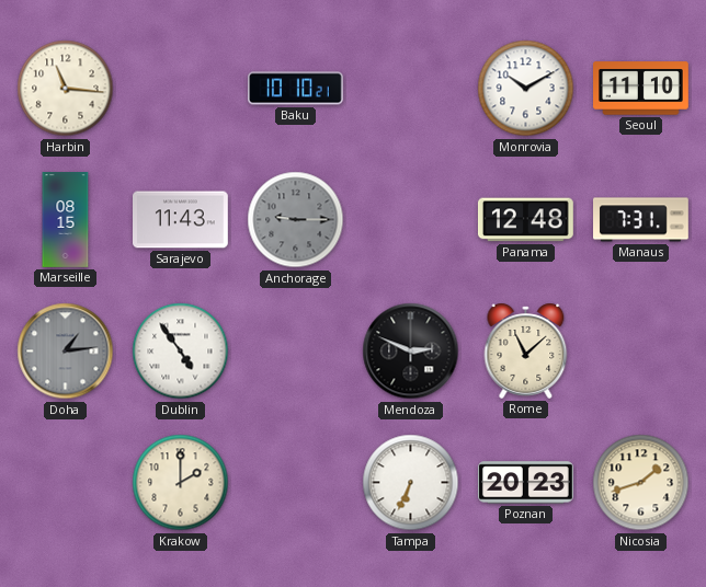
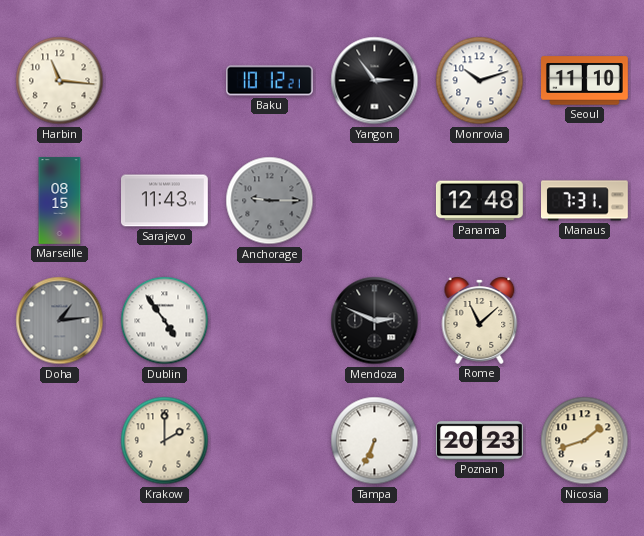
Baku: 10:10 -> 10:12
Yangon: none -> 2:54
Monrovia: 10:10 -> 10:12
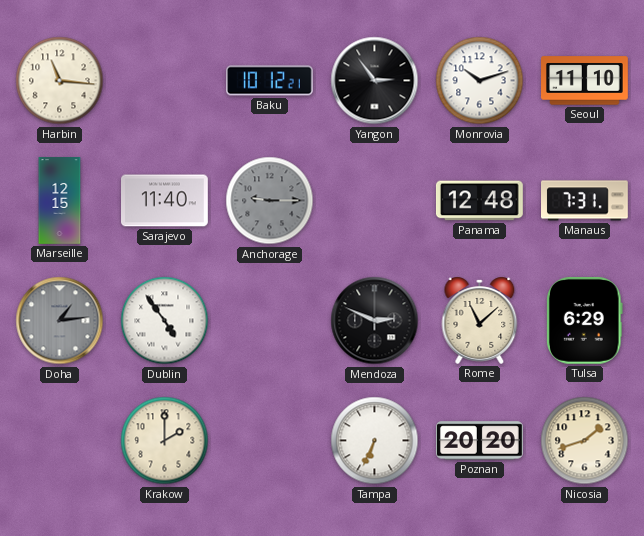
Marseille: 08:15 -> 12:15
Sarajevo: 11:43 -> 11:40
Tulsa: none -> 6:29
Poznan: 20:23 -> 20:20
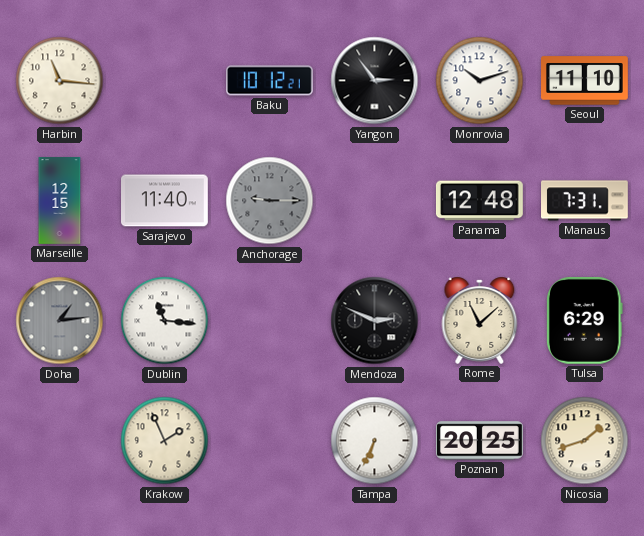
Dublin: 4:54 -> 11:16
Krakow: 2:00 -> 1:56
Poznan: 20:20 -> 20:25
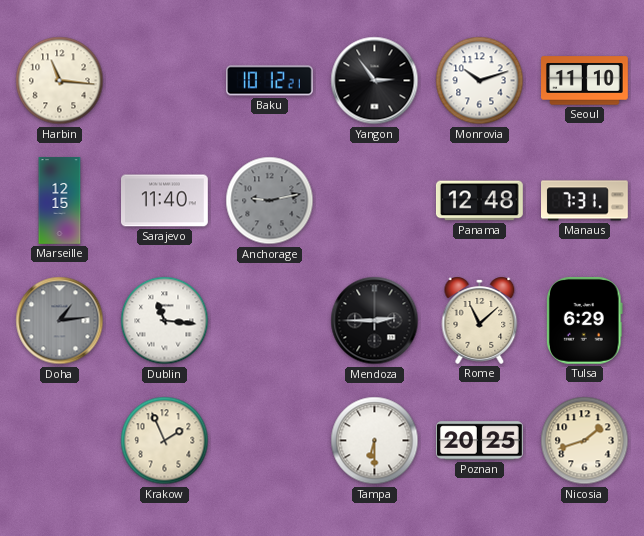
Anchorage: 9:15 -> 9:13
Mendoza: 2:49 -> 2:45
Tampa: 6:34 -> 6:30
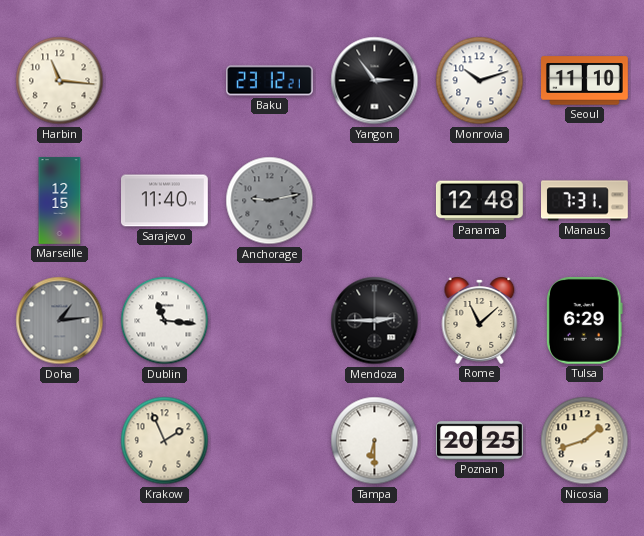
Baku: 10:12 -> 23:12
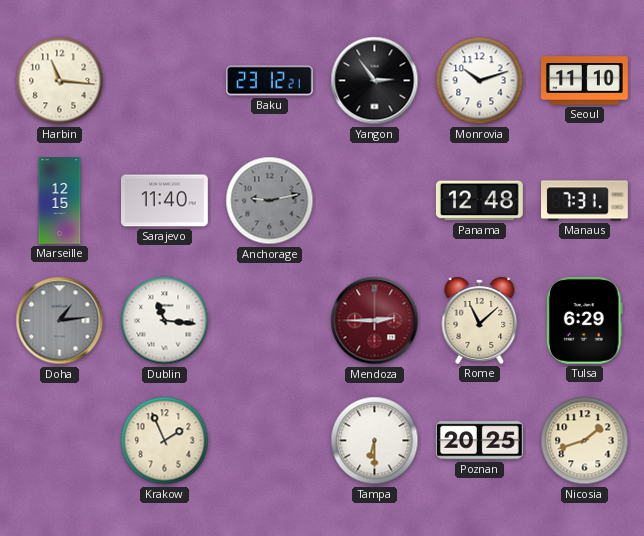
Mendoza dial: black -> burgundy
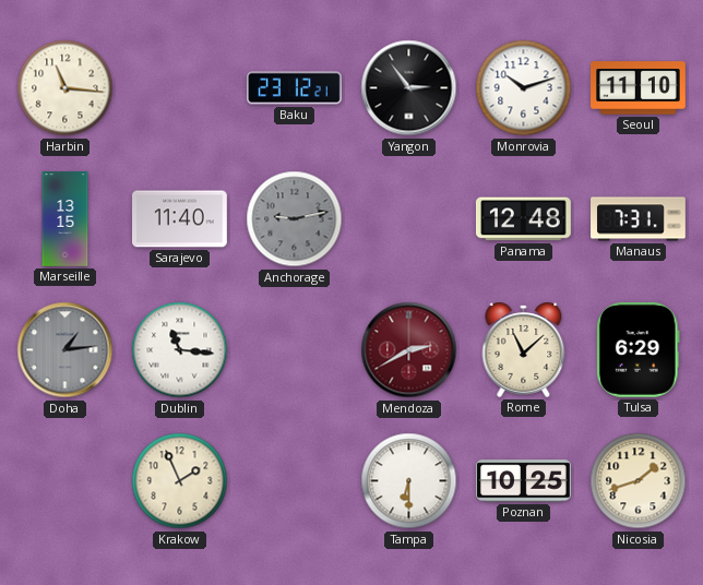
Marseille: 12:15 -> 13:15
Mendoza: 2:45 -> 2:40
Poznan: 20:25 -> 10:25
